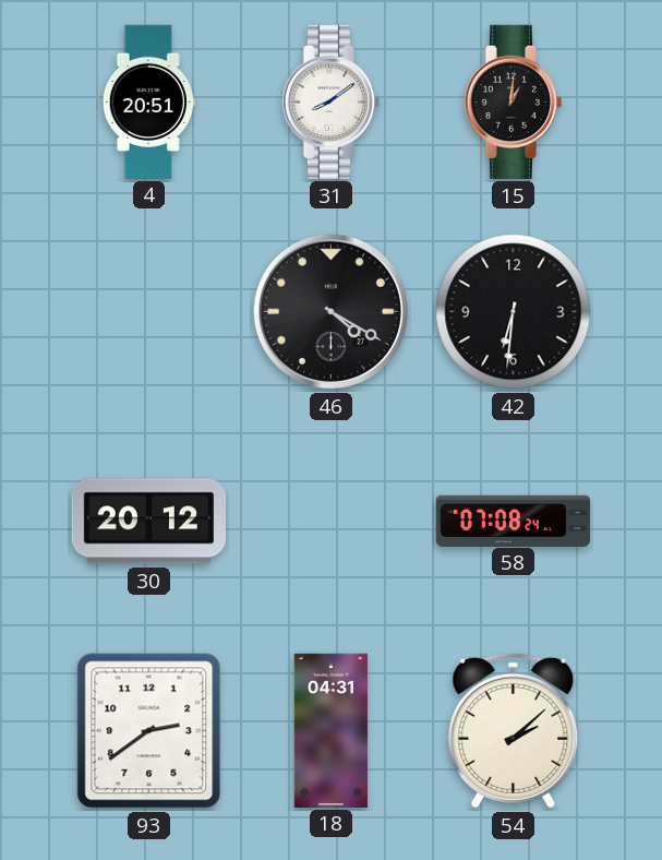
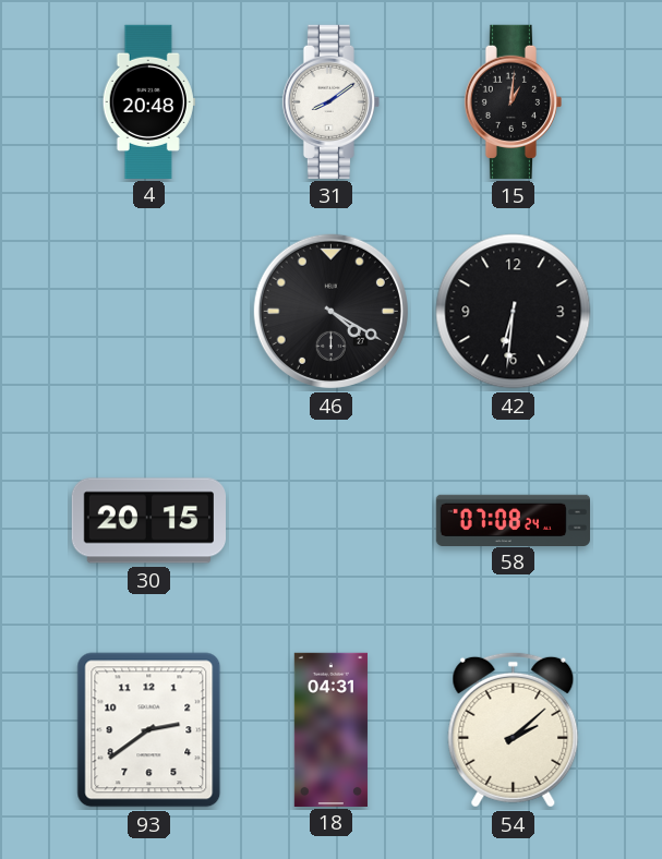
4: 20:51 -> 20:48
30: 20:12 -> 20:15
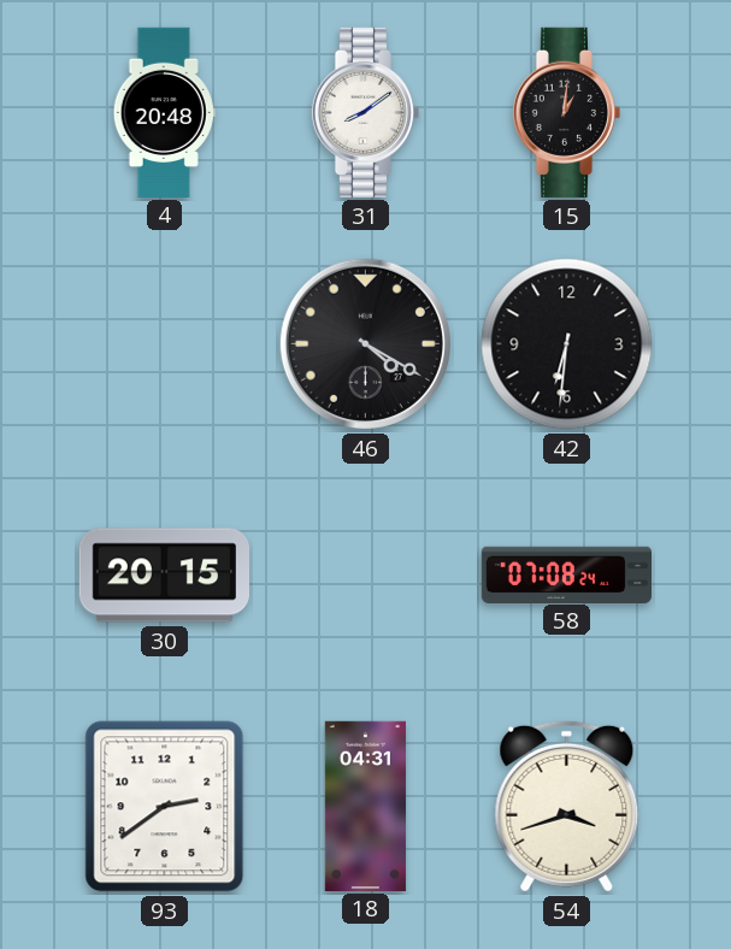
54: 2:08 -> 3:42
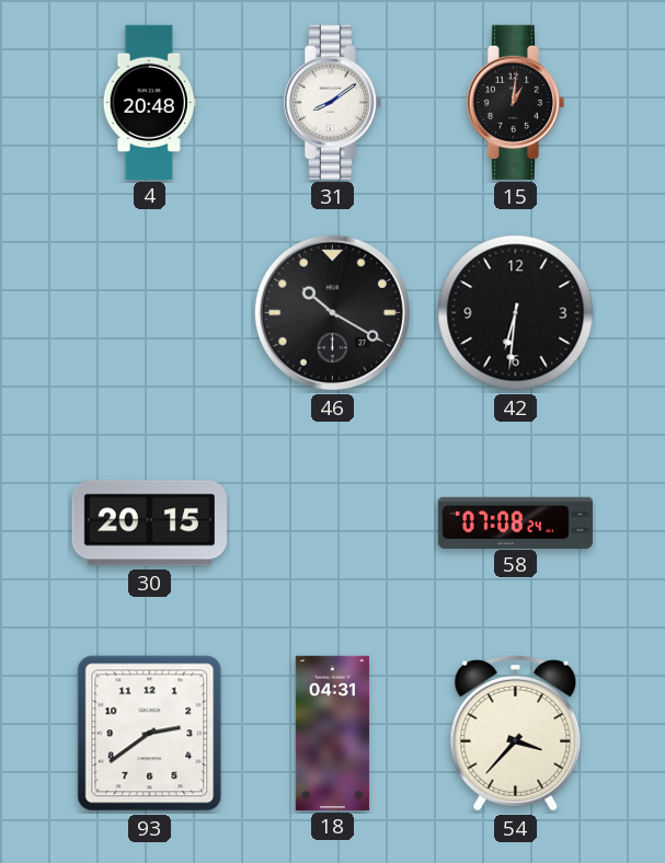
46: 4:20 -> 10:20
54: 3:42 -> 3:37
